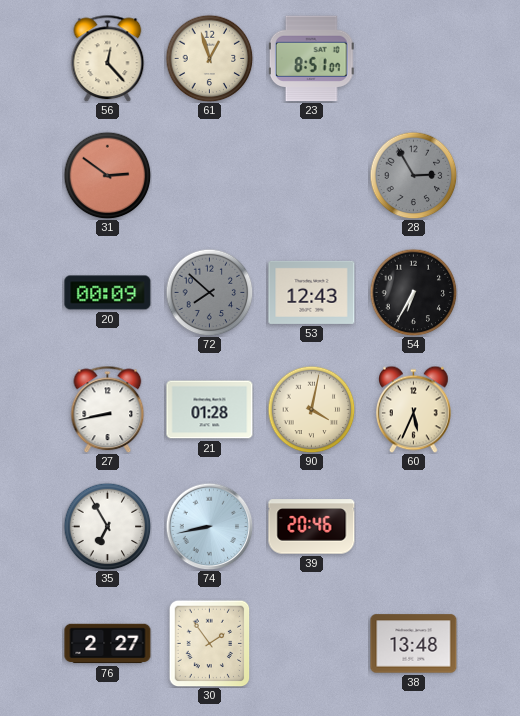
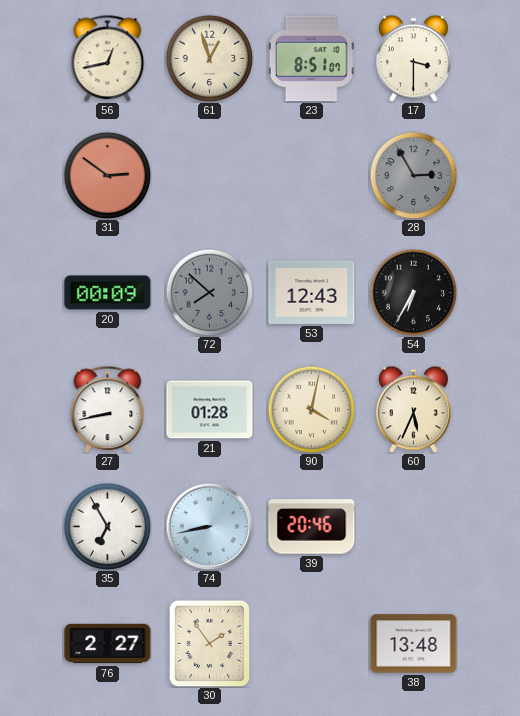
56: 12:23 -> 12:43
17: none -> 3:30
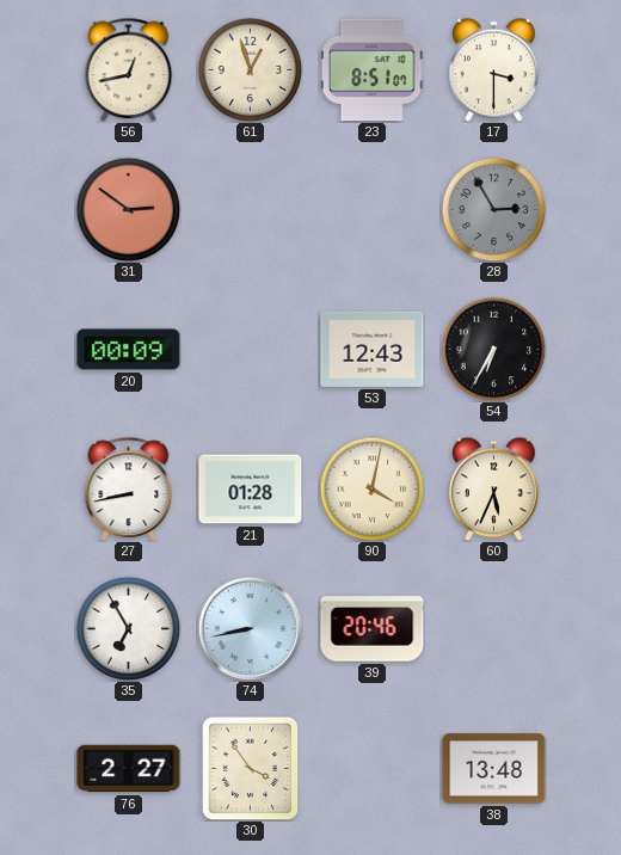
72: 7:52 -> none
30: 1:54 -> 3:54
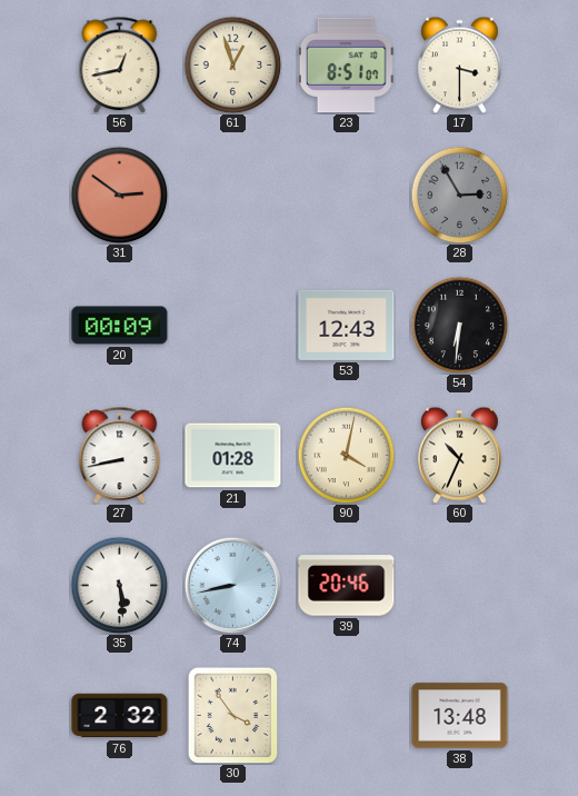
54: 6:35 -> 6:31
60: 5:34 -> 10:34
35: 6:55 -> 5:29
76: 2:27 -> 2:32
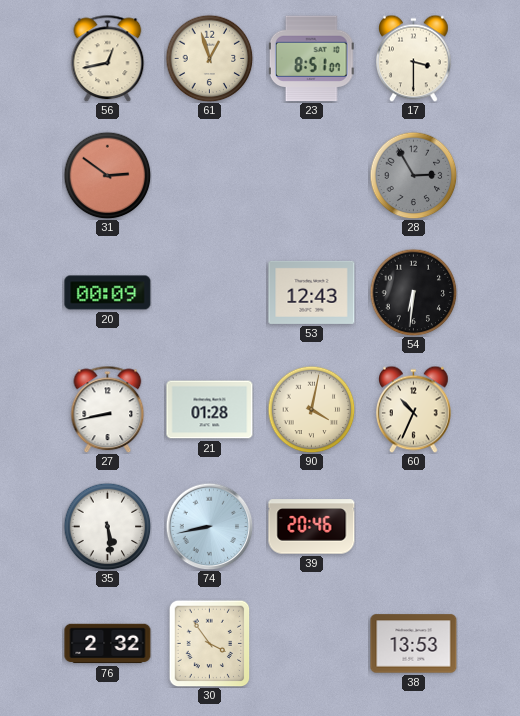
38: 13:48 -> 13:53
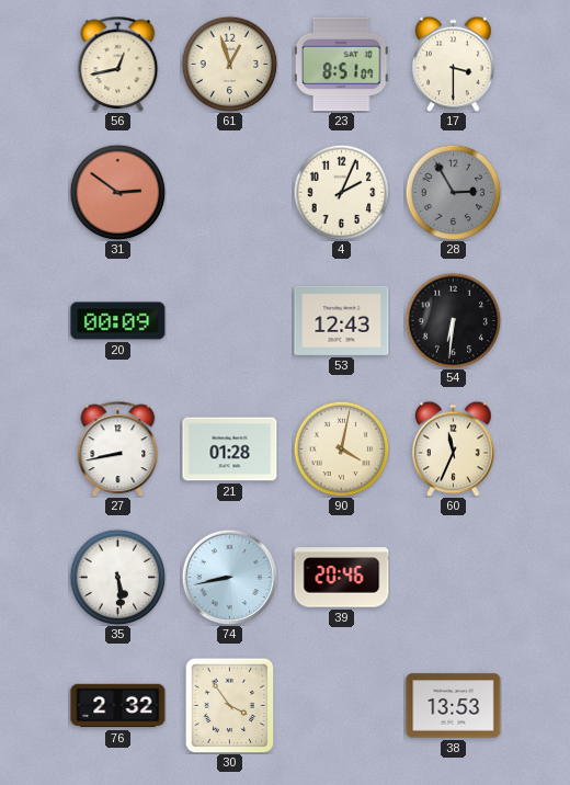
4: none -> 2:04
60: 10:34 -> 11:34
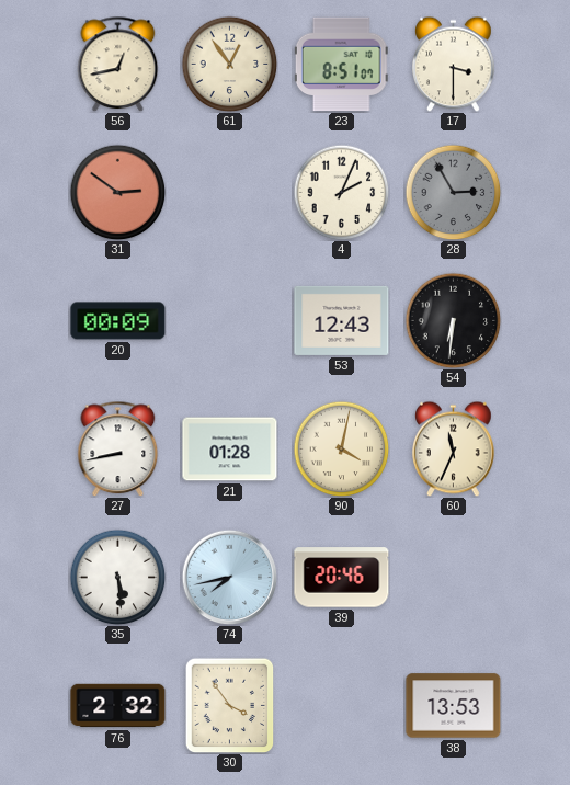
61: 12:57 -> 12:54
74: 8:43 -> 7:43
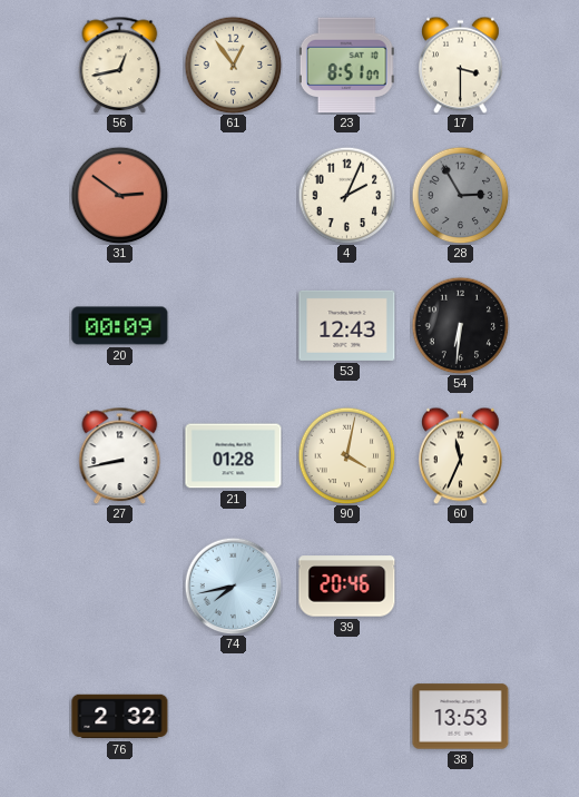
35: 5:29 -> none
30: 3:54 -> none
